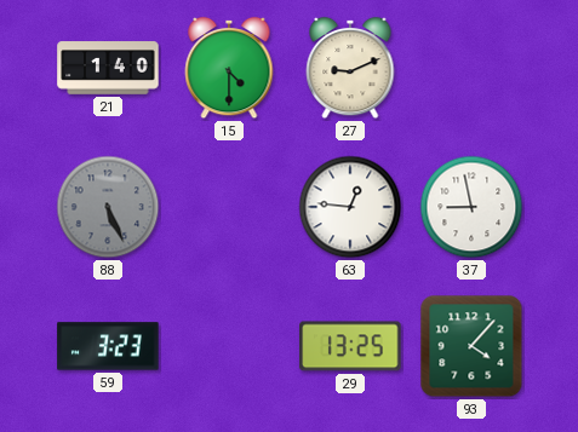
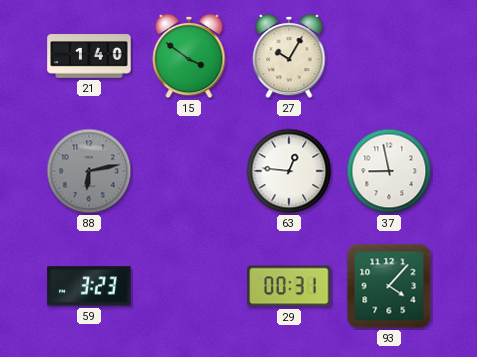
15: 4:30 -> 3:51
27: 9:11 -> 10:05
88: 5:26 -> 6:13
29: 13:25 -> 00:31
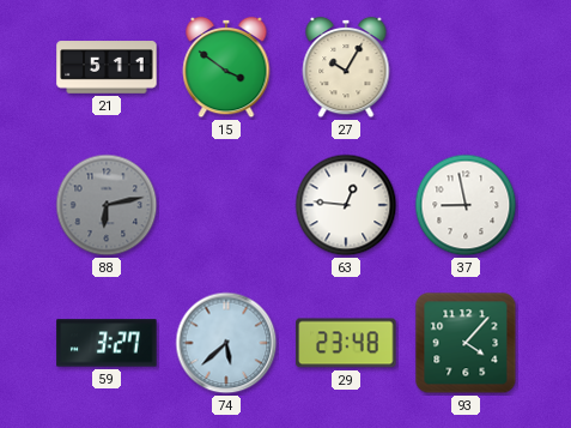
21: 1:40 -> 5:11
59: 3:23 -> 3:27
74: none -> 5:38
29: 00:31 -> 23:48
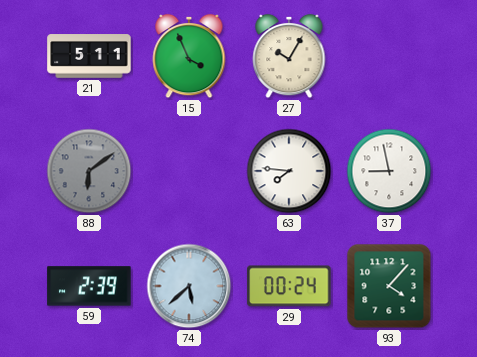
15: 3:51 -> 3:56
88: 6:13 -> 6:09
63: 12:46 -> 7:46
59: 3:27 -> 2:39
29: 23:48 -> 00:24
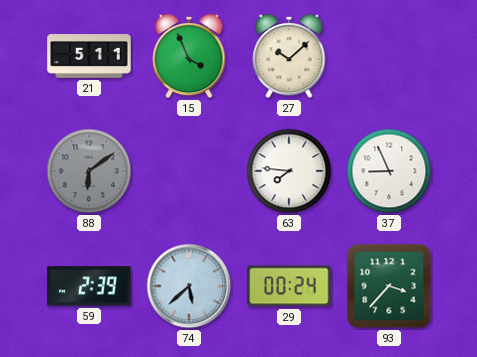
27: 10:05 -> 10:08
37: 8:58 -> 8:56
93: 4:07 -> 3:37
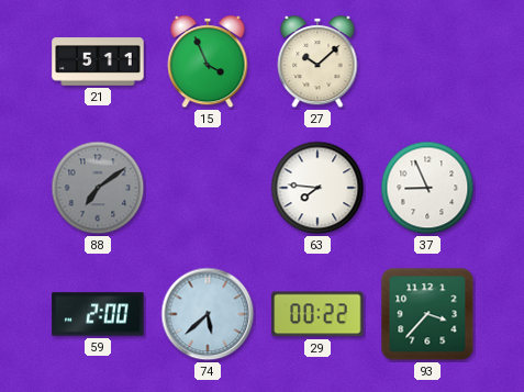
88: 6:09 -> 7:09
59: 2:39 -> 2:00
29: 00:24 -> 00:22
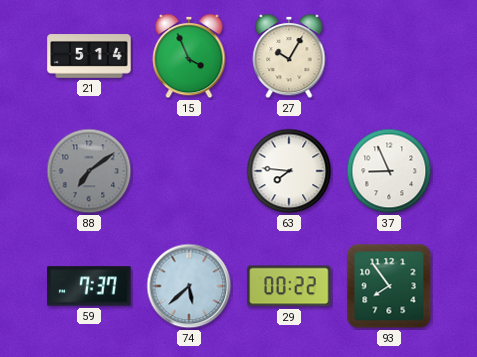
21: 5:11 -> 5:14
27: 10:08 -> 10:05
59: 2:00 -> 7:37
93: 3:37 -> 7:54
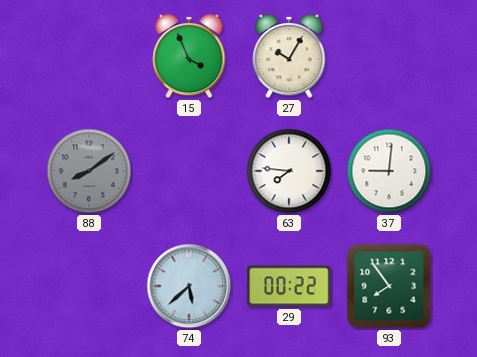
21: 5:14 -> none
88: 7:09 -> 8:09
37: 8:56 -> 9:01
59: 7:37 -> none
